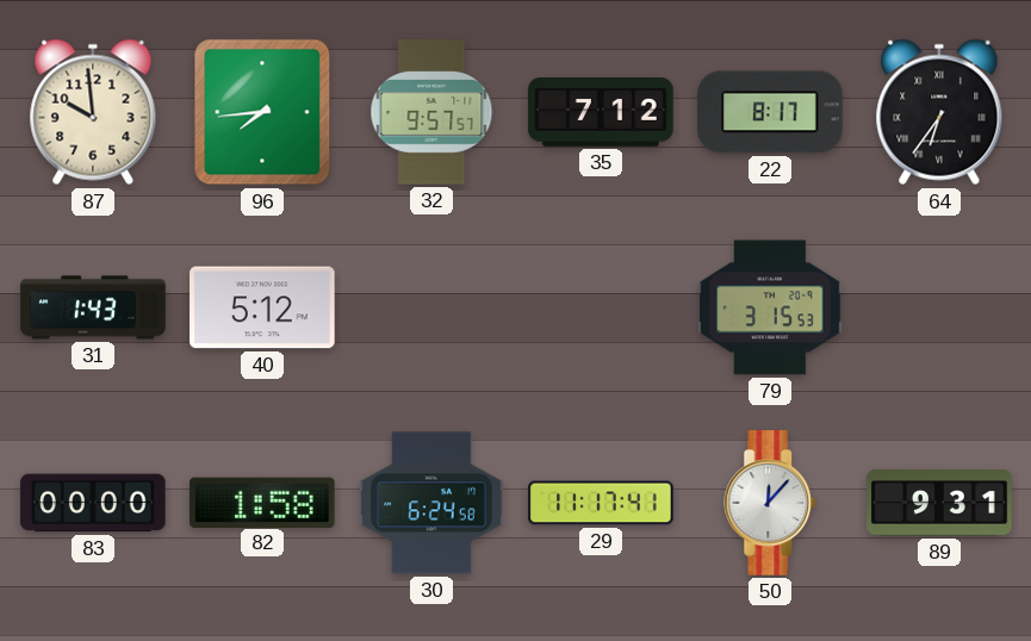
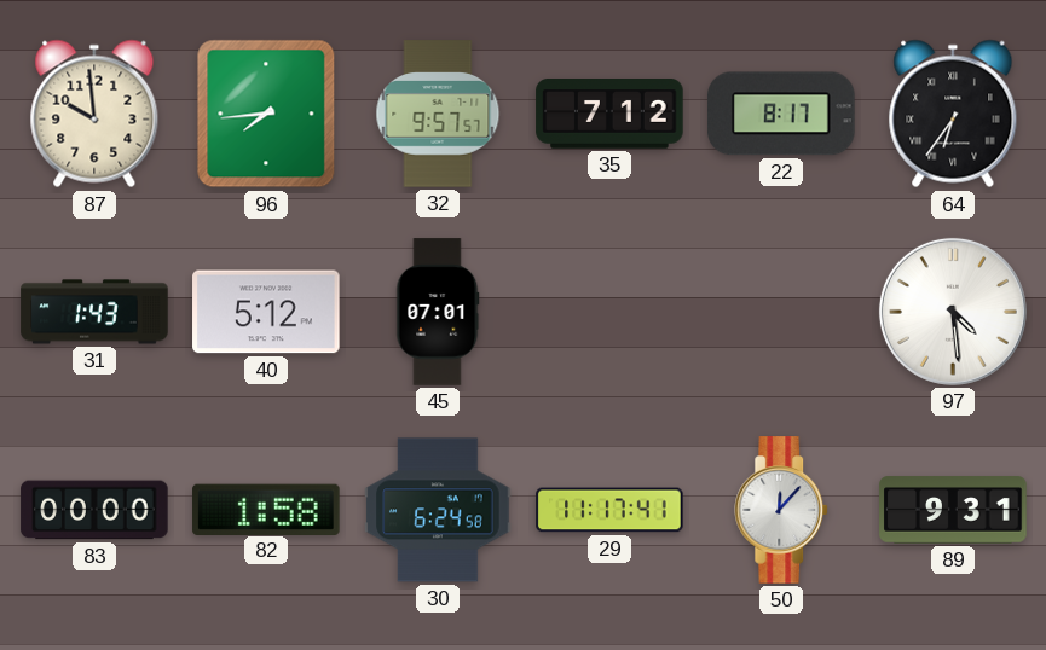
45: none -> 07:01
79: 3:15 -> none
97: none -> 4:29
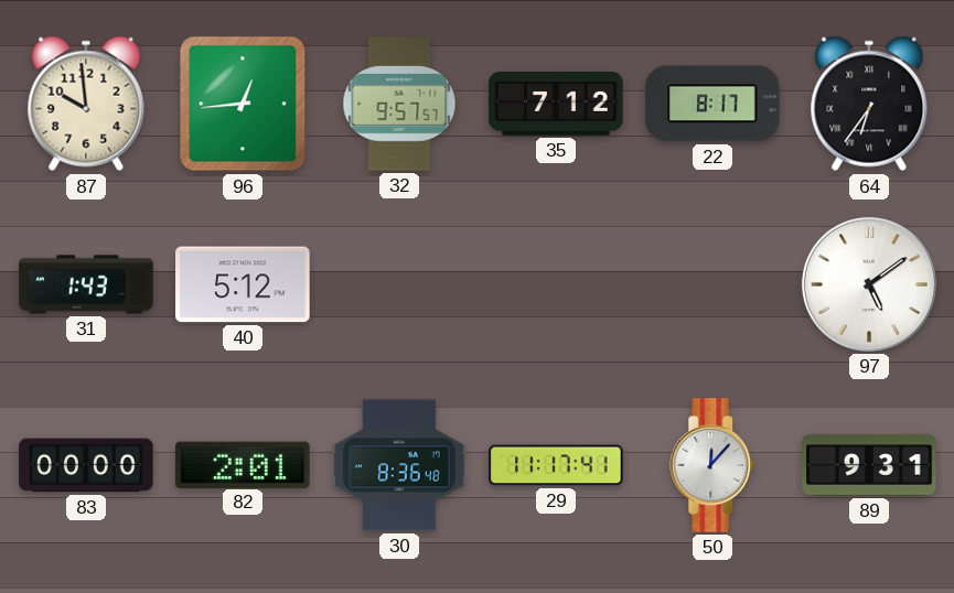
96: 7:44 -> 12:44
45: 07:01 -> none
97: 4:29 -> 5:09
82: 1:58 -> 2:01
30: 6:24 -> 8:36
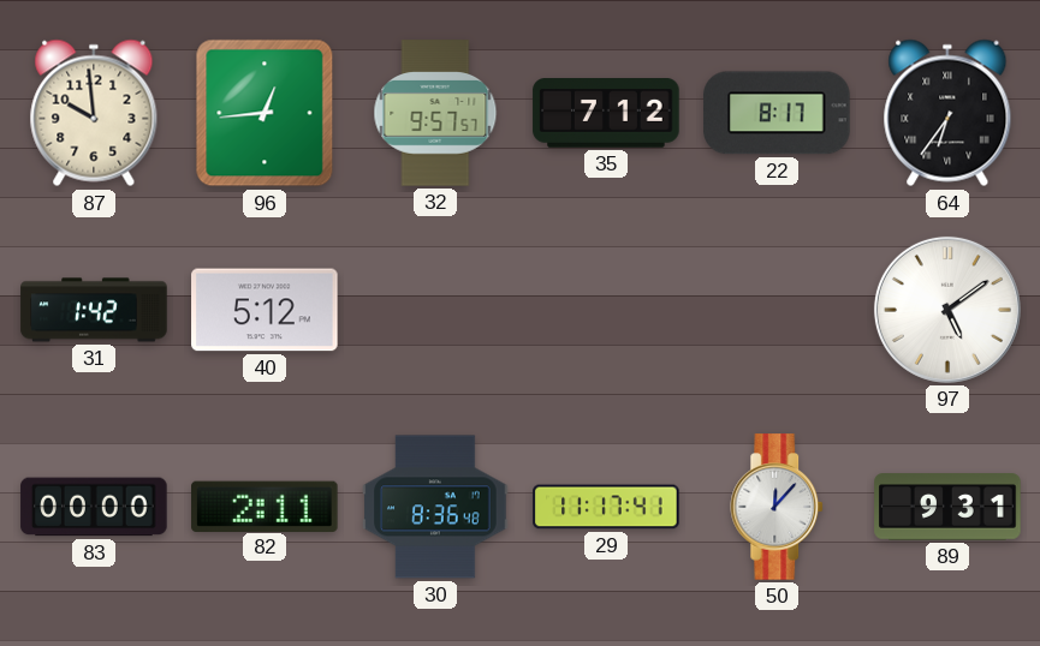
31: 1:43 -> 1:42
82: 2:01 -> 2:11
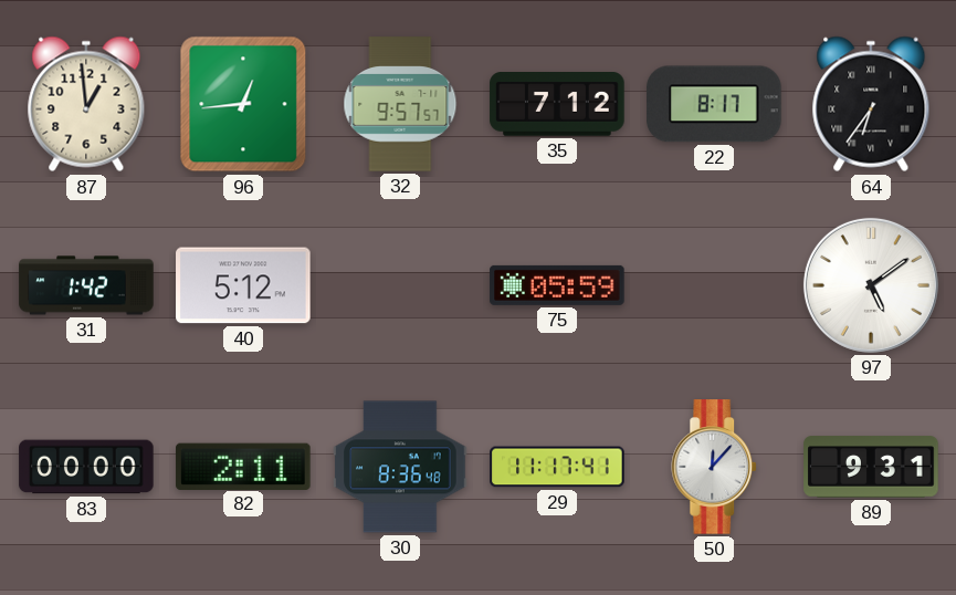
87: 9:59 -> 12:59
75: none -> 05:59
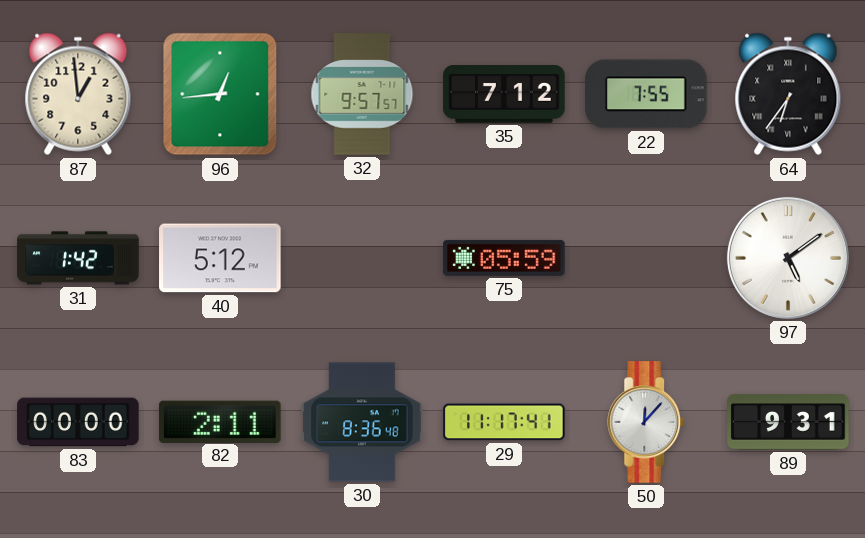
22: 8:17 -> 7:55
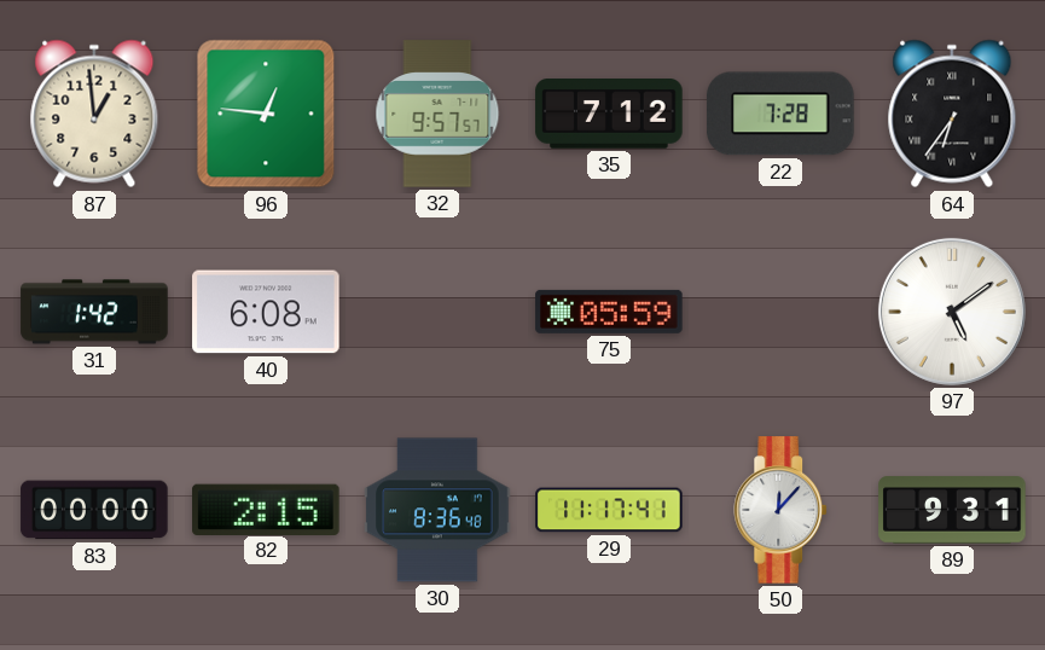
96: 12:44 -> 12:46
22: 7:55 -> 7:28
40: 5:12 -> 6:08
82: 2:11 -> 2:15
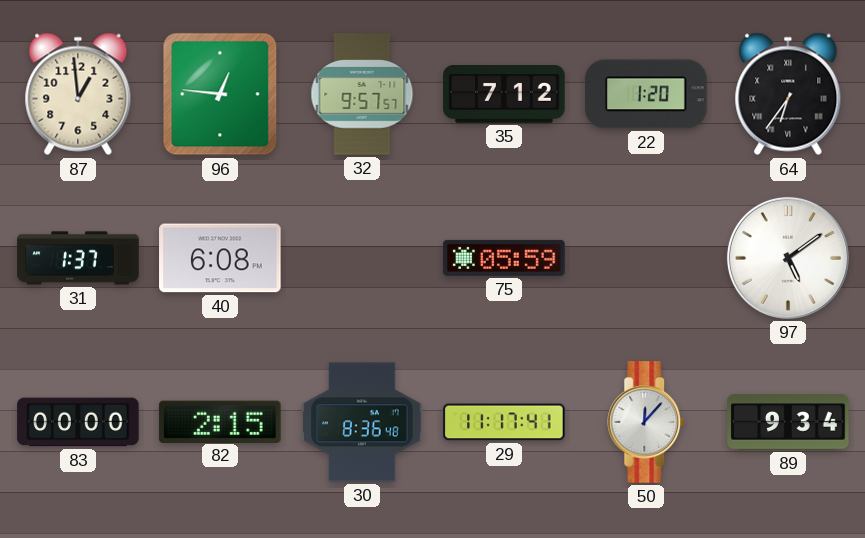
22: 7:28 -> 1:20
31: 1:42 -> 1:37
89: 9:31 -> 9:34
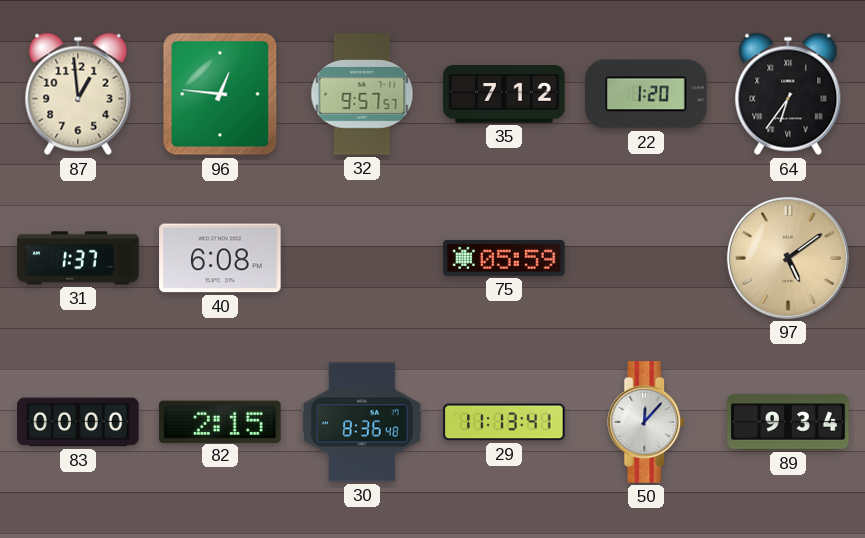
97 dial: white -> champagne
29: 11:17 -> 11:13
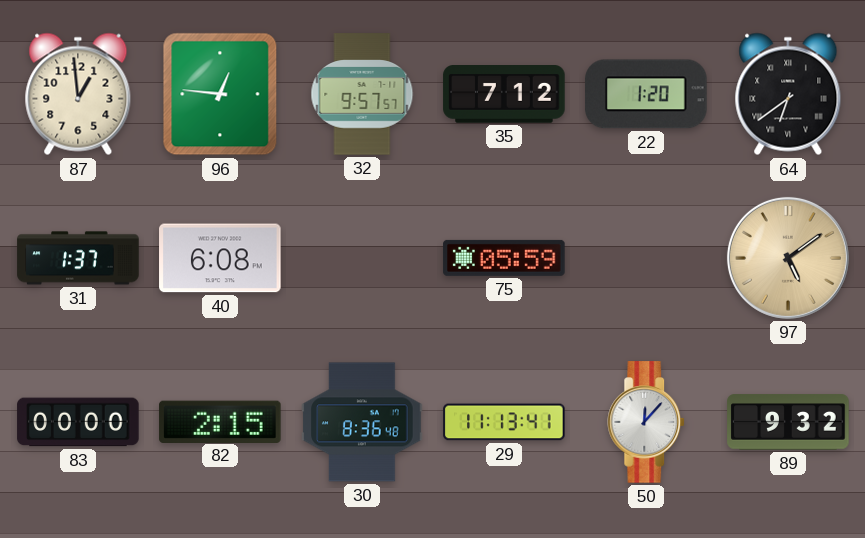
64: 6:36 -> 6:39
89: 9:34 -> 9:32
